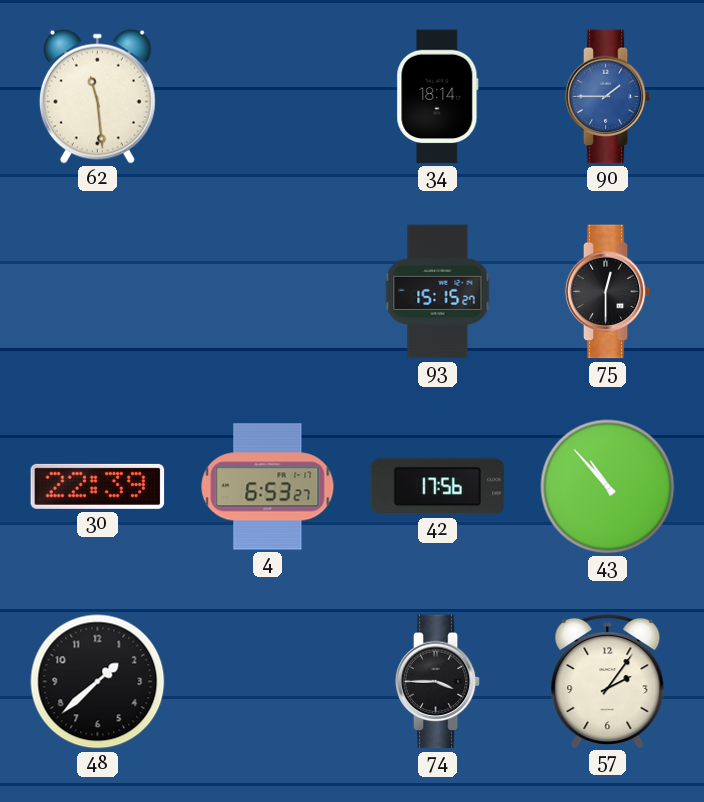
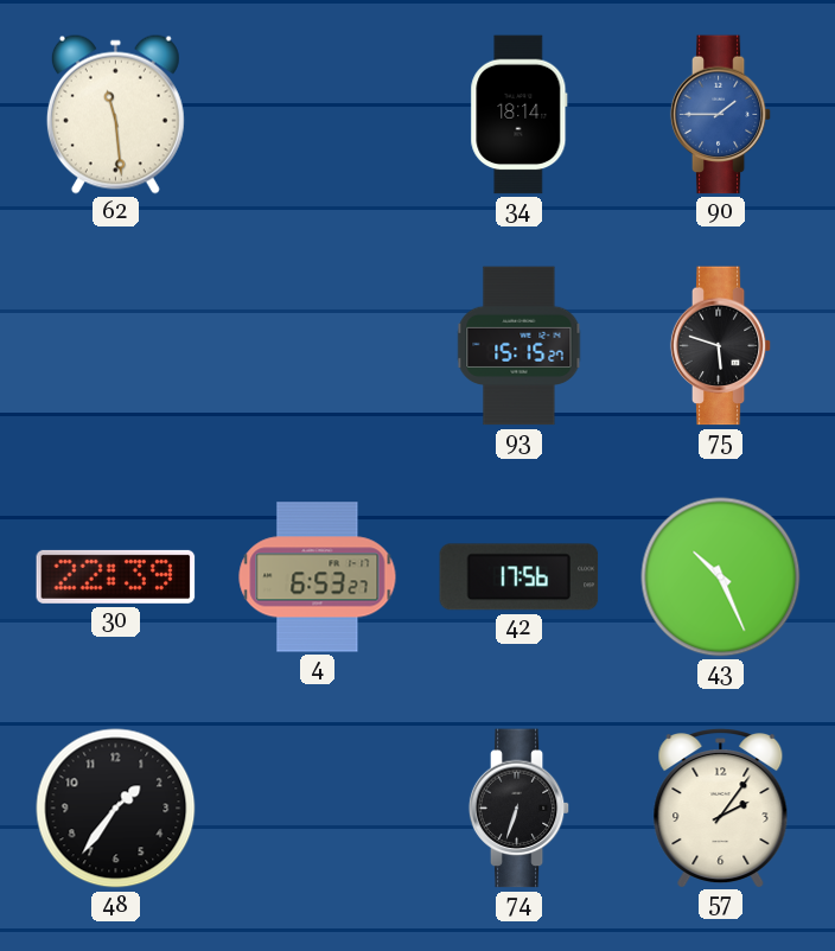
75: 12:30 -> 5:48
43: 10:53 -> 10:26
48: 1:38 -> 1:36
74: 3:45 -> 6:33
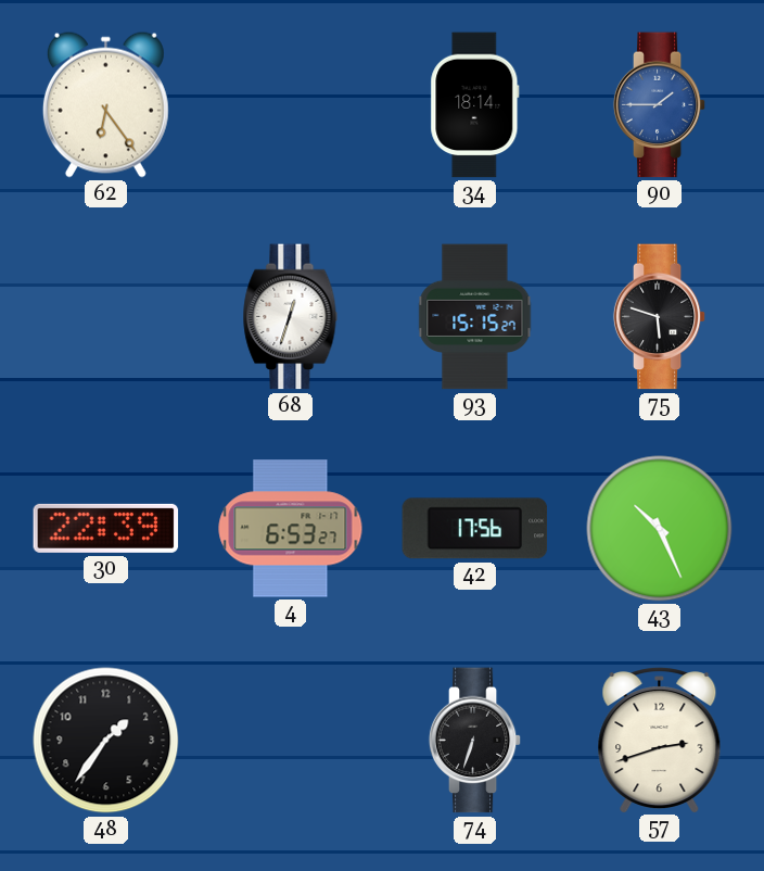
62: 11:29 -> 6:24
68: none -> 12:33
57: 2:06 -> 2:42
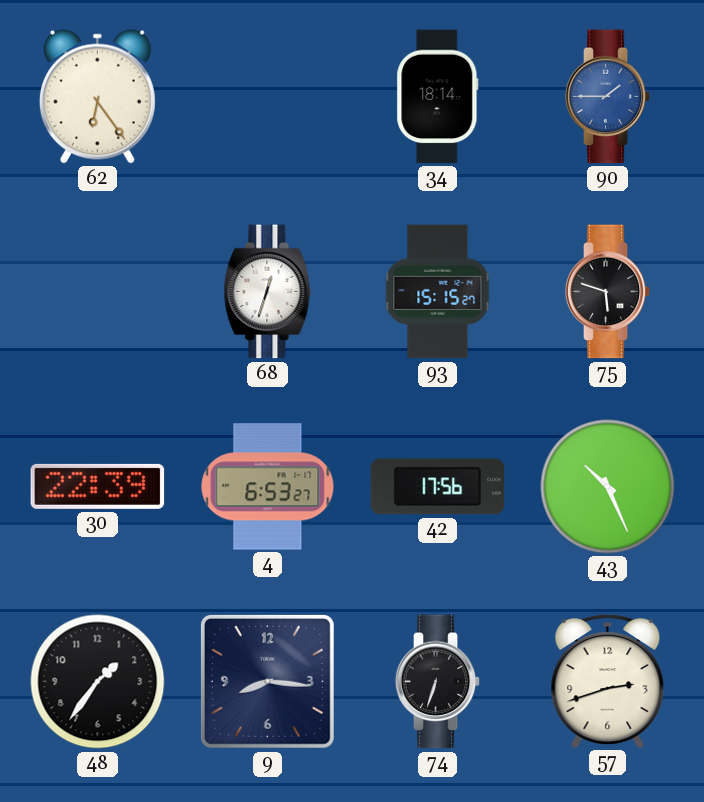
9: none -> 8:16
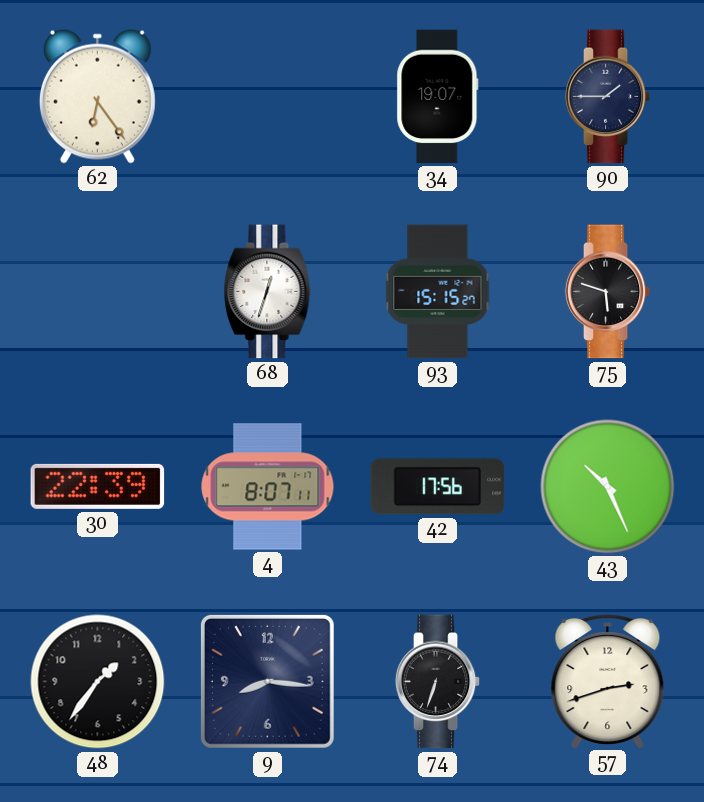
34: 18:14 -> 19:07
90 dial: blue -> navy
4: 6:53 -> 8:07
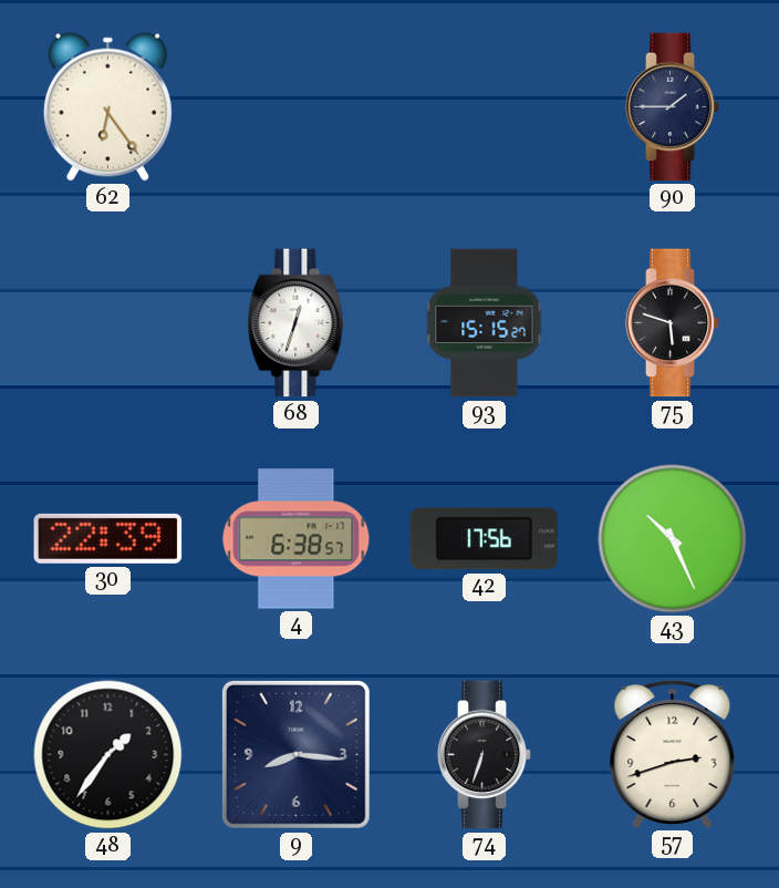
34: 19:07 -> none
4: 8:07 -> 6:38
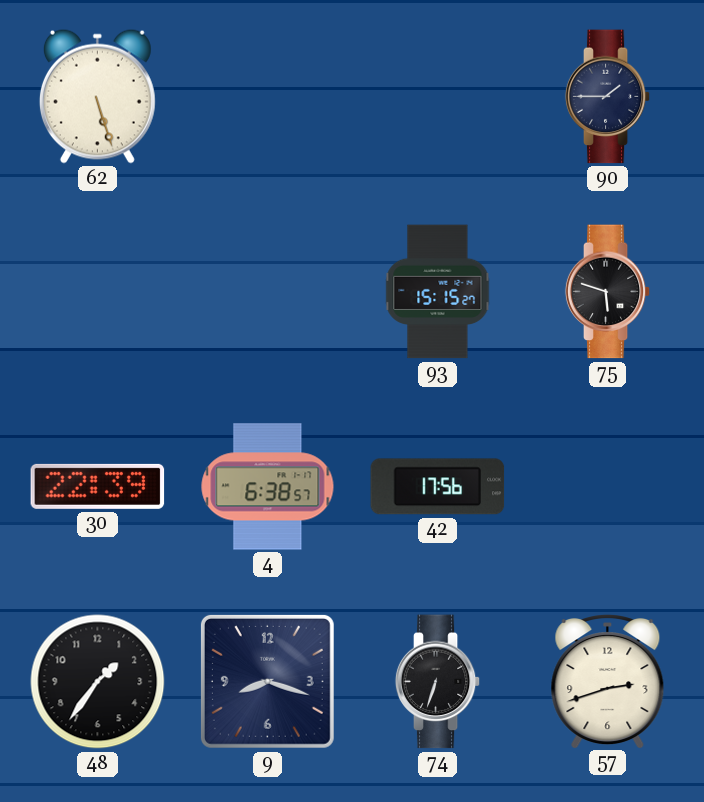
62: 6:24 -> 5:27
68: 12:33 -> none
43: 10:26 -> none
9: 8:16 -> 8:18
